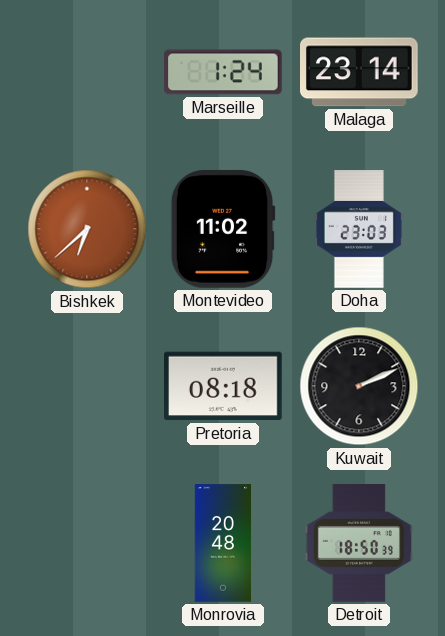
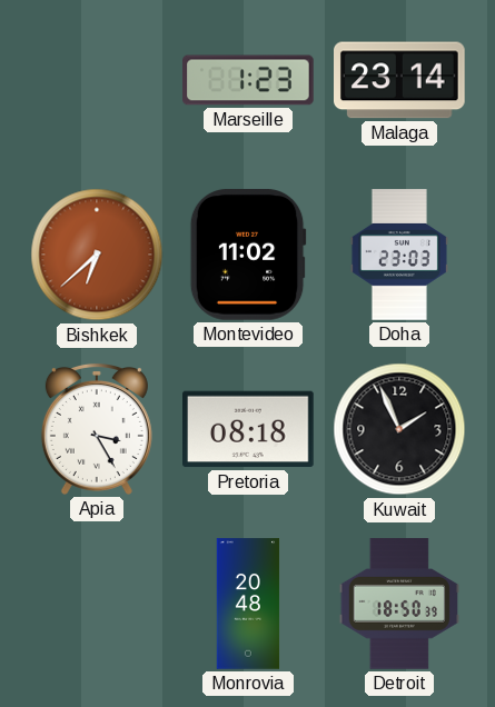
Marseille: 1:24 -> 1:23
Apia: none -> 3:25
Kuwait: 2:11 -> 1:56
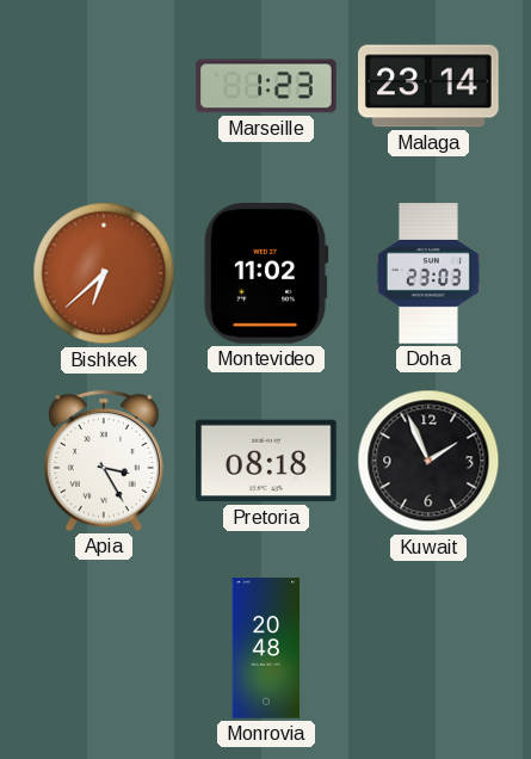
Detroit: 18:50 -> none
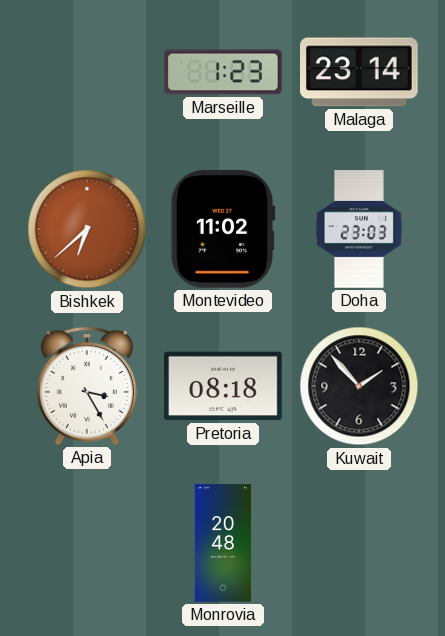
Kuwait: 1:56 -> 1:53
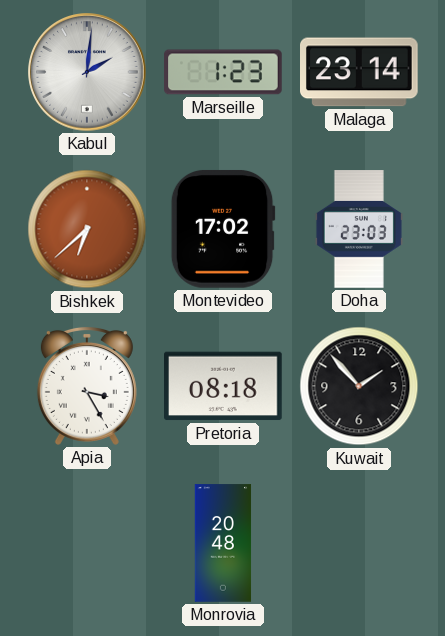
Kabul: none -> 2:01
Montevideo: 11:02 -> 17:02
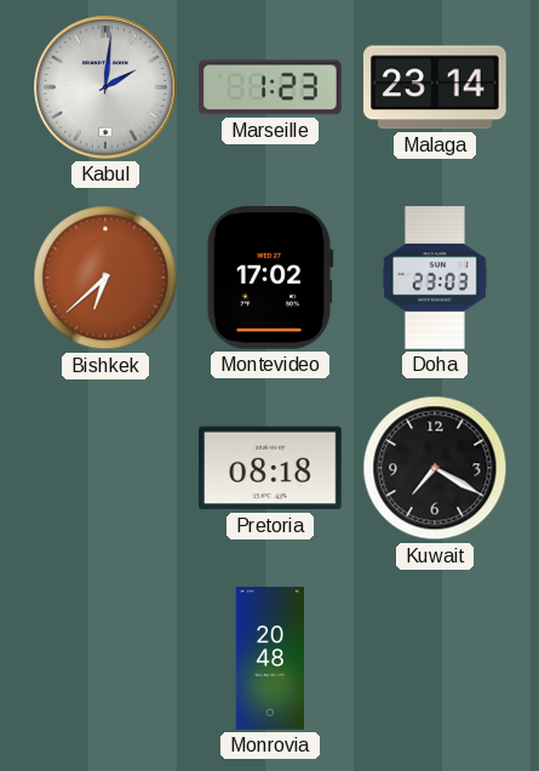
Apia: 3:25 -> none
Kuwait: 1:53 -> 7:20
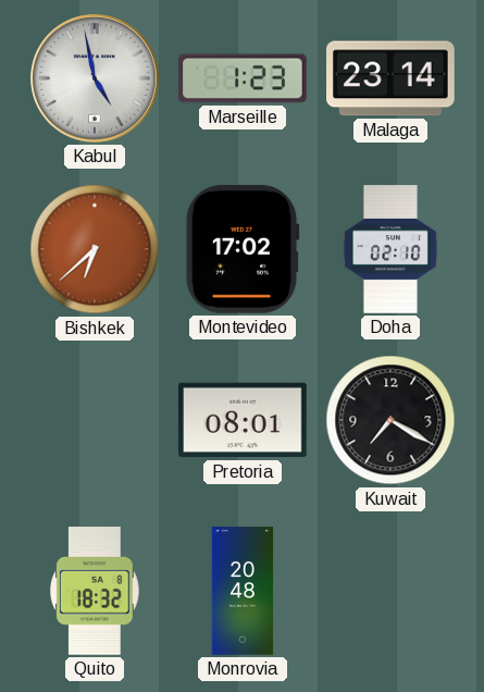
Kabul: 2:01 -> 4:58
Doha: 23:03 -> 02:10
Pretoria: 08:18 -> 08:01
Quito: none -> 18:32
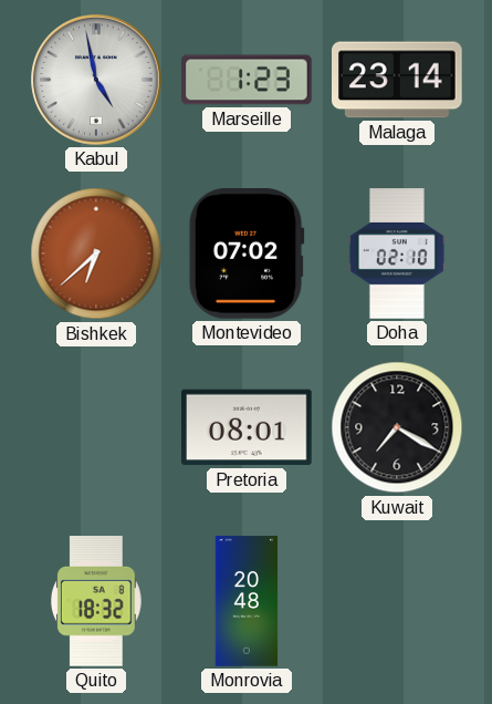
Montevideo: 17:02 -> 07:02
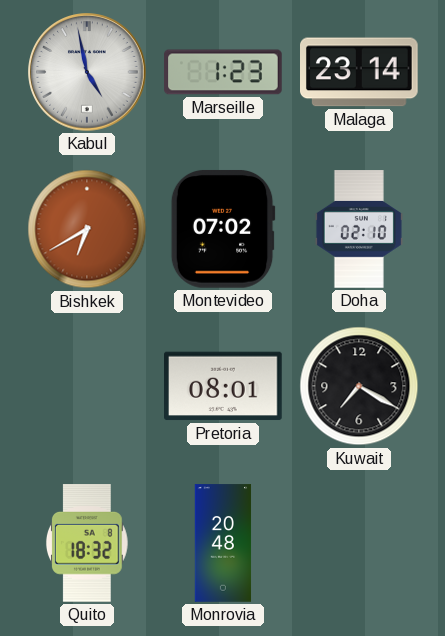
Bishkek: 6:38 -> 6:40
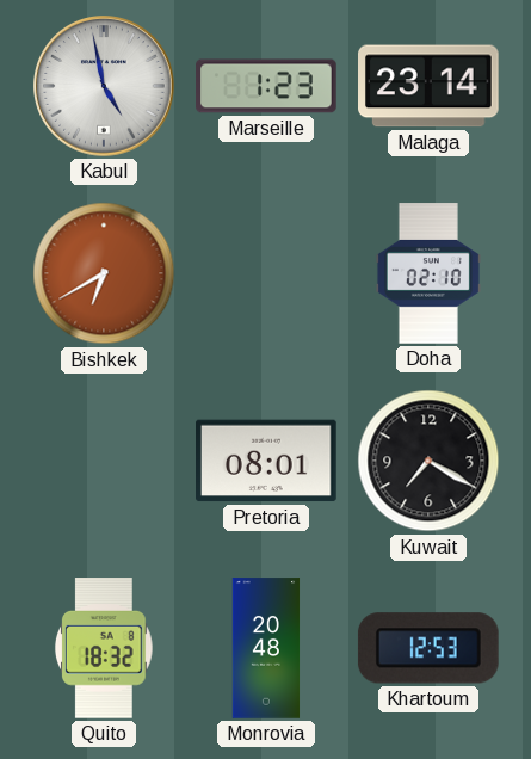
Montevideo: 07:02 -> none
Khartoum: none -> 12:53
